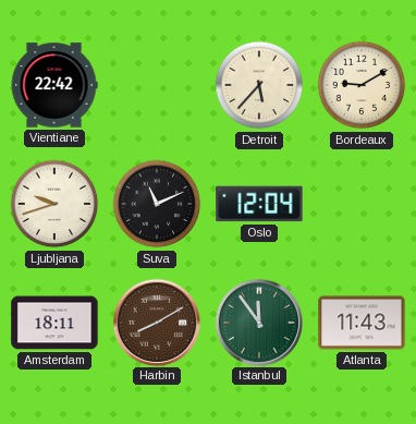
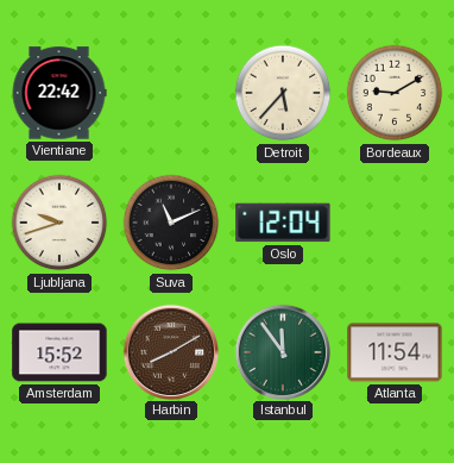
Amsterdam: 18:11 -> 15:52
Atlanta: 11:43 -> 11:54
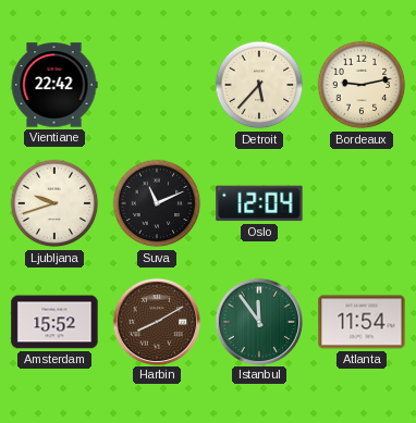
Bordeaux: 9:10 -> 9:13
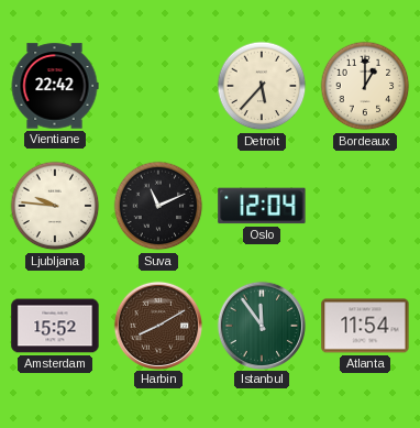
Bordeaux: 9:13 -> 1:00
Ljubljana: 9:42 -> 9:46
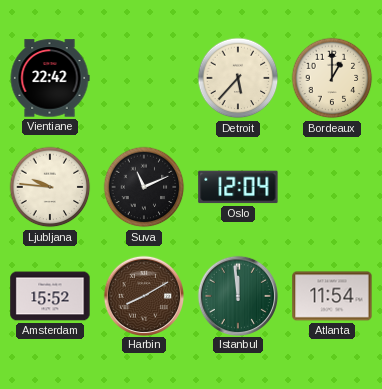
Istanbul: 11:54 -> 11:59
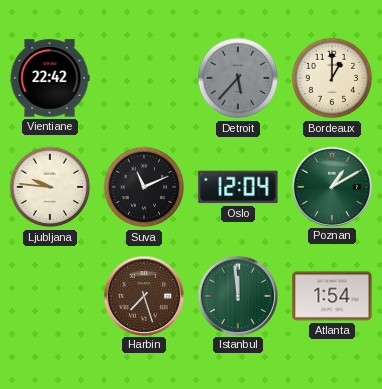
Detroit dial: cream -> grey
Poznan: none -> 1:10
Amsterdam: 15:52 -> none
Harbin: 8:10 -> 7:27
Atlanta: 11:54 -> 1:54
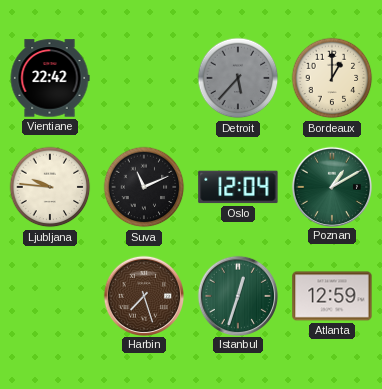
Istanbul: 11:59 -> 12:33
Atlanta: 1:54 -> 12:59
